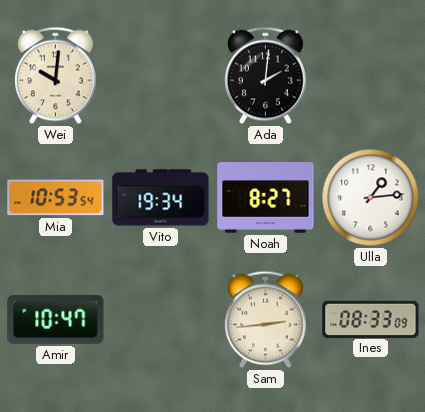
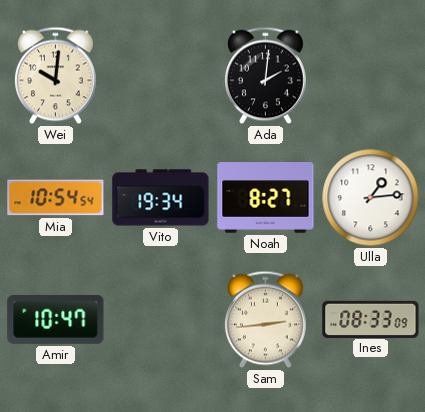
Mia: 10:53 -> 10:54
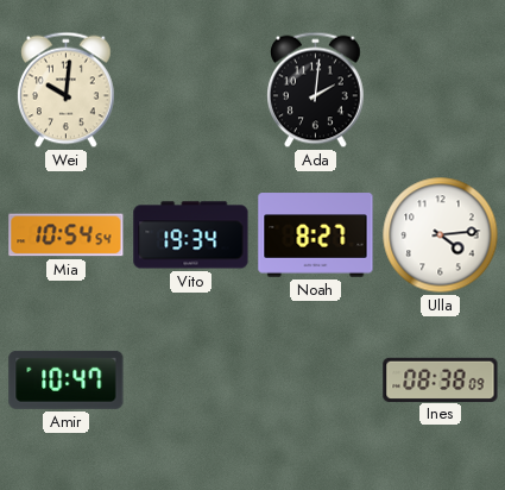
Ulla: 1:14 -> 4:14
Sam: 2:44 -> none
Ines: 08:33 -> 08:38
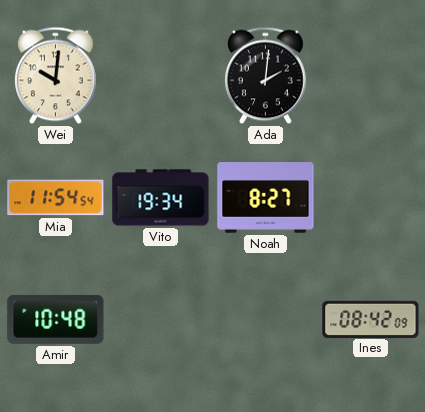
Mia: 10:54 -> 11:54
Ulla: 4:14 -> none
Amir: 10:47 -> 10:48
Ines: 08:38 -> 08:42
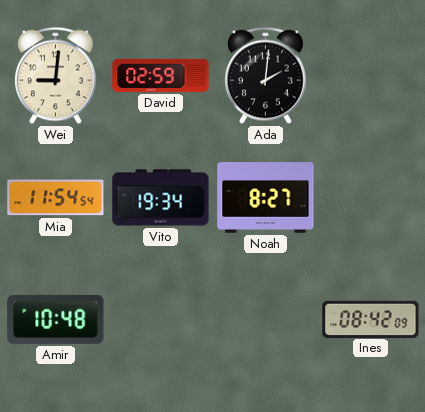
Wei: 10:01 -> 9:01
David: none -> 02:59
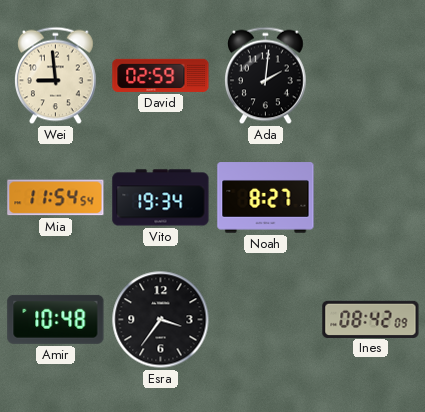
Wei: 9:01 -> 8:59
Esra: none -> 3:36
